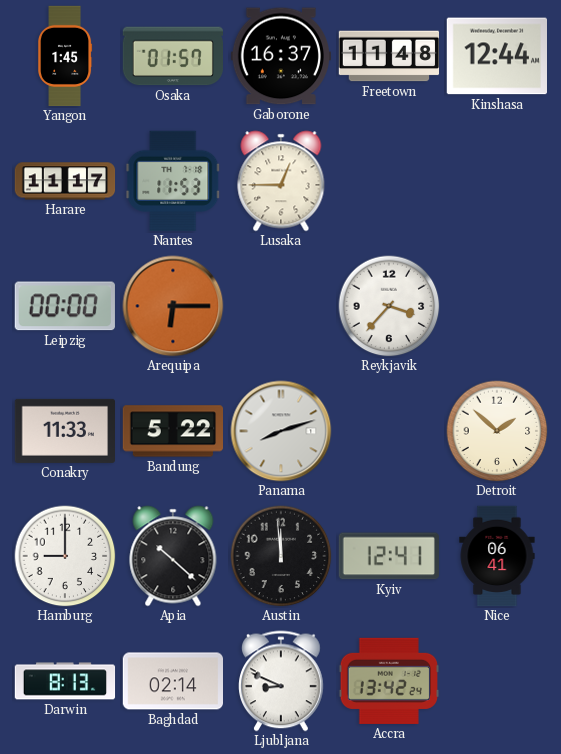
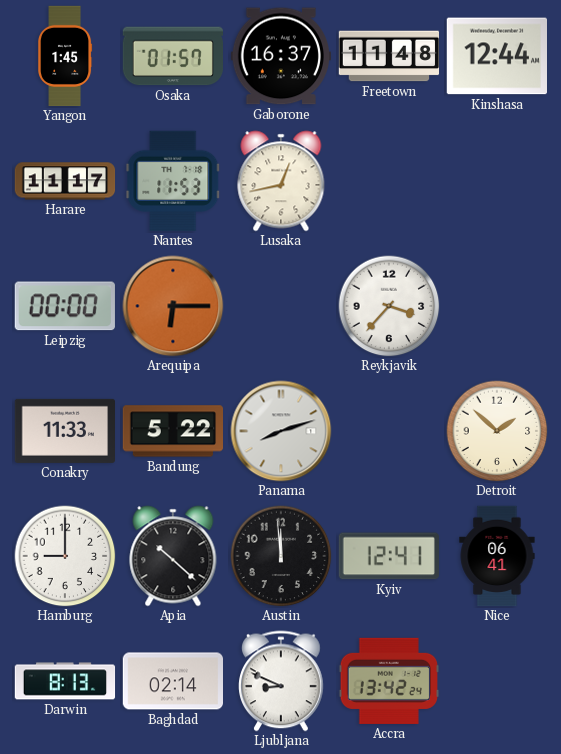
Lusaka: 12:45 -> 12:43
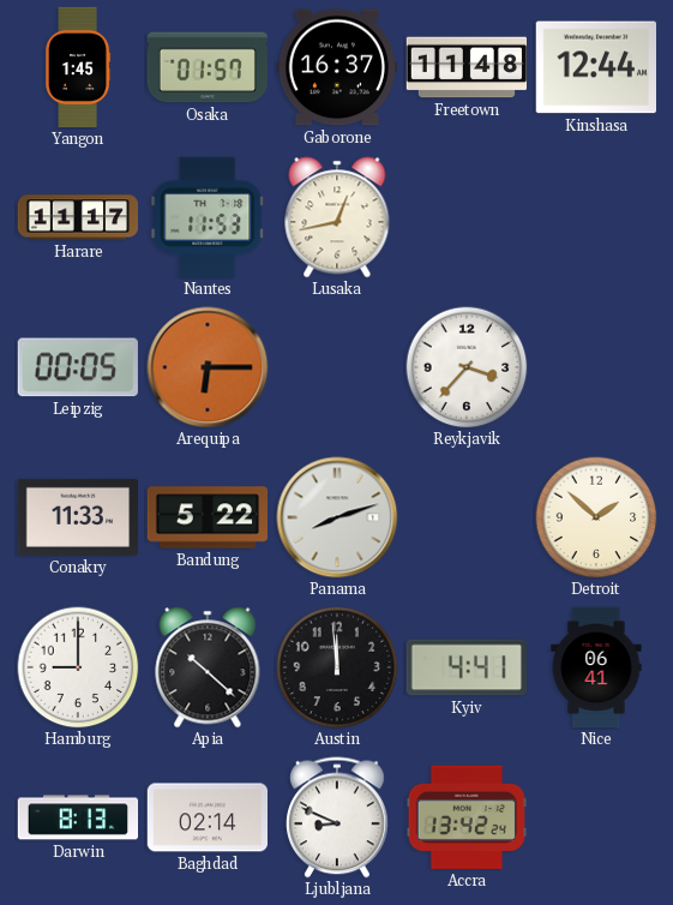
Leipzig: 00:00 -> 00:05
Kyiv: 12:41 -> 4:41
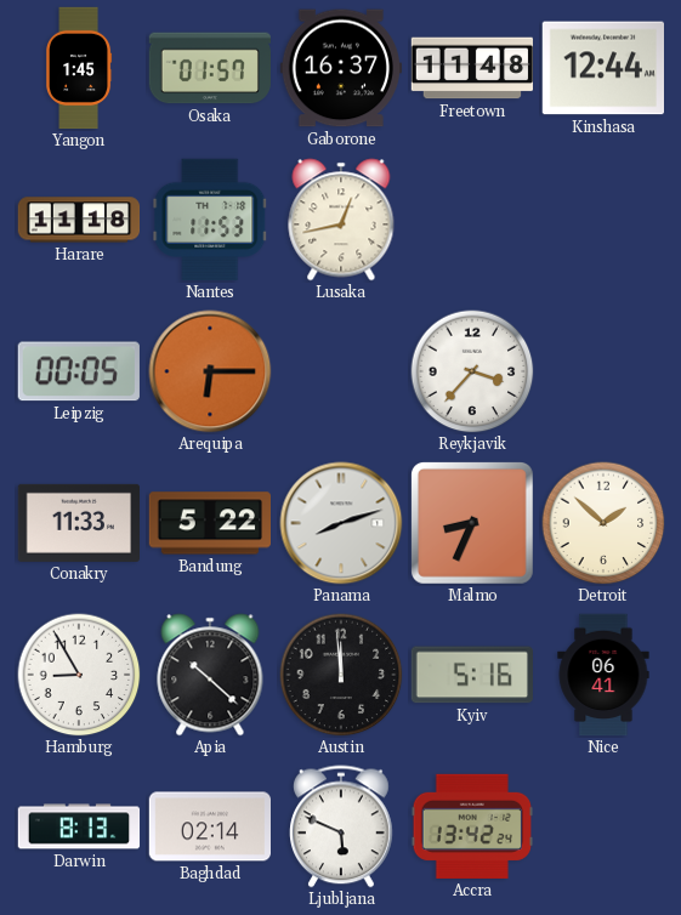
Harare: 11:17 -> 11:18
Malmo: none -> 8:34
Hamburg: 9:00 -> 8:55
Kyiv: 4:41 -> 5:16
Ljubljana: 8:49 -> 5:49
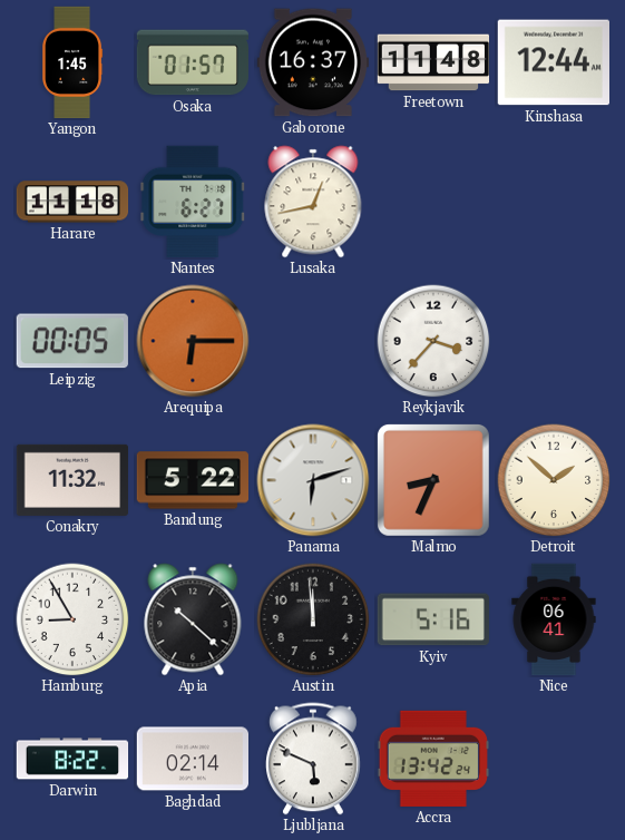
Nantes: 11:53 -> 6:27
Conakry: 11:33 -> 11:32
Panama: 8:12 -> 6:12
Darwin: 8:13 -> 8:22
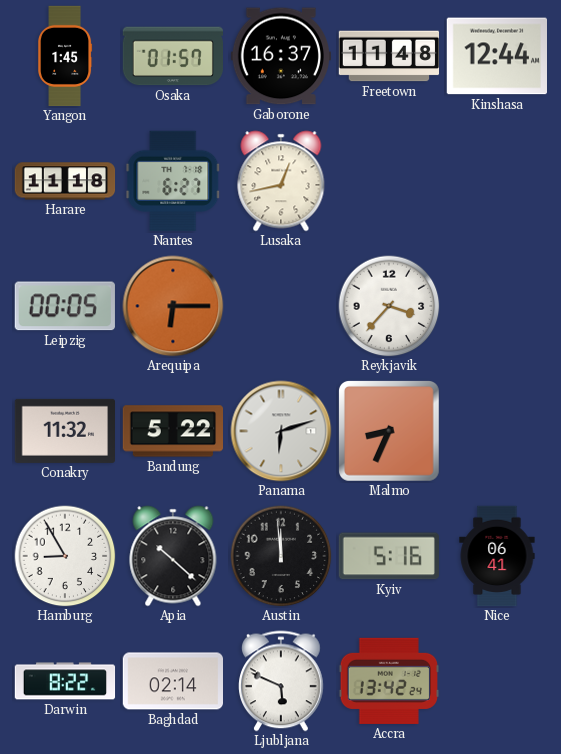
Detroit: 1:52 -> none
